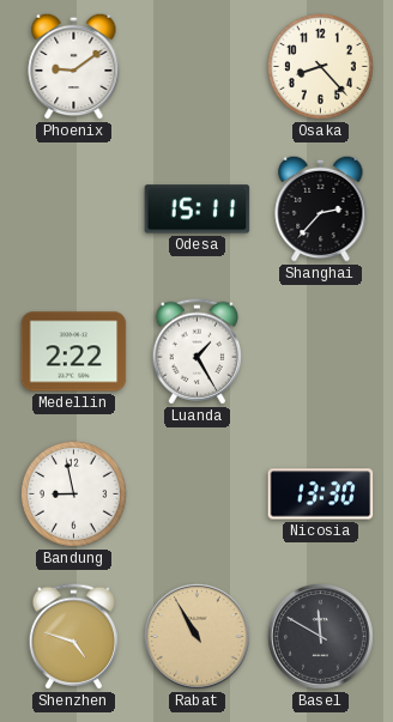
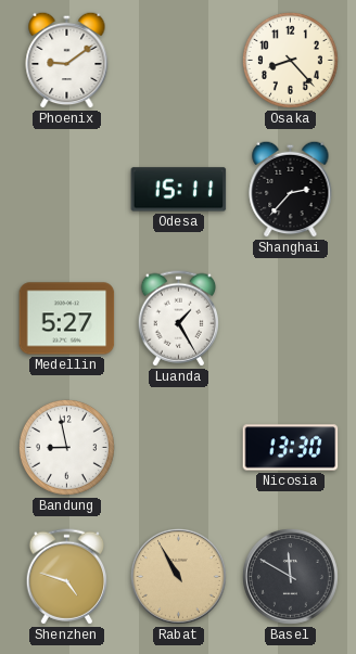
Medellin: 2:22 -> 5:27
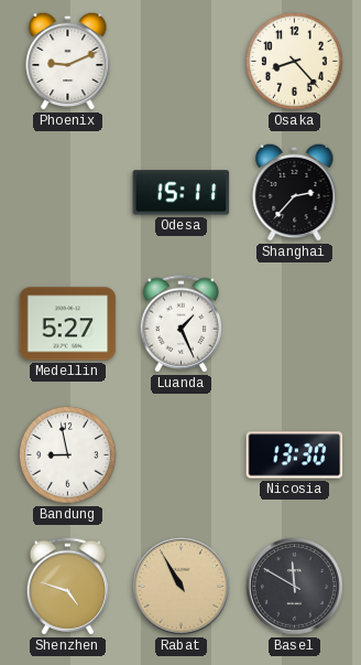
Phoenix: 9:09 -> 9:11
Luanda: 1:25 -> 1:26
